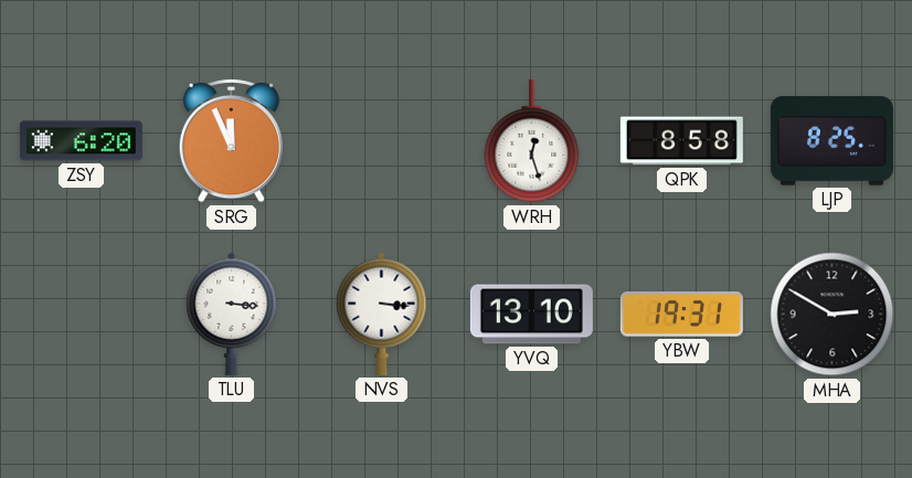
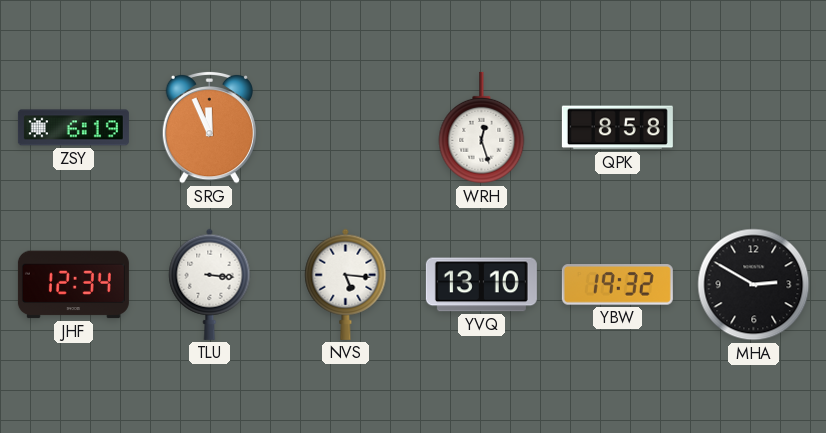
ZSY: 6:20 -> 6:19
LJP: 8:25 -> none
JHF: none -> 12:34
NVS: 3:16 -> 5:16
YBW: 19:31 -> 19:32
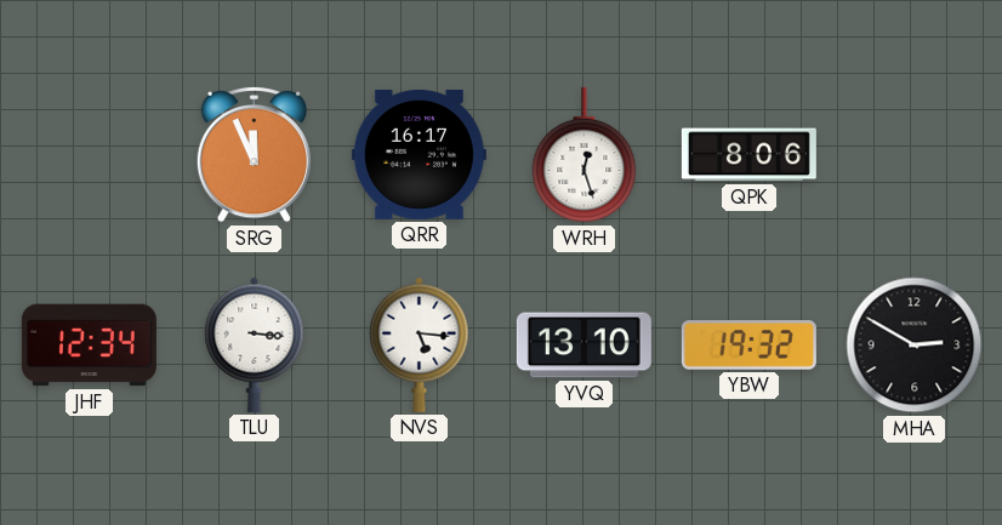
ZSY: 6:19 -> none
QRR: none -> 16:17
QPK: 8:58 -> 8:06
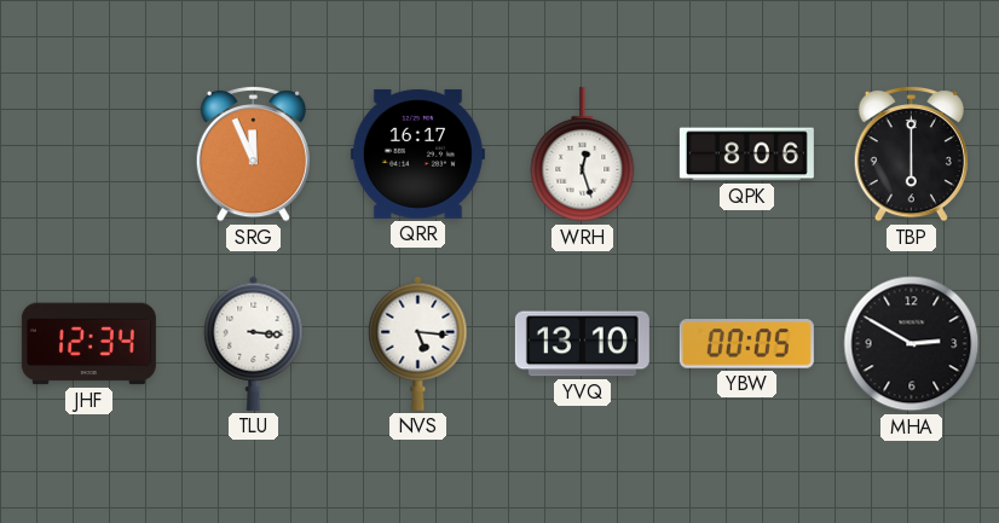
TBP: none -> 6:00
YBW: 19:32 -> 00:05
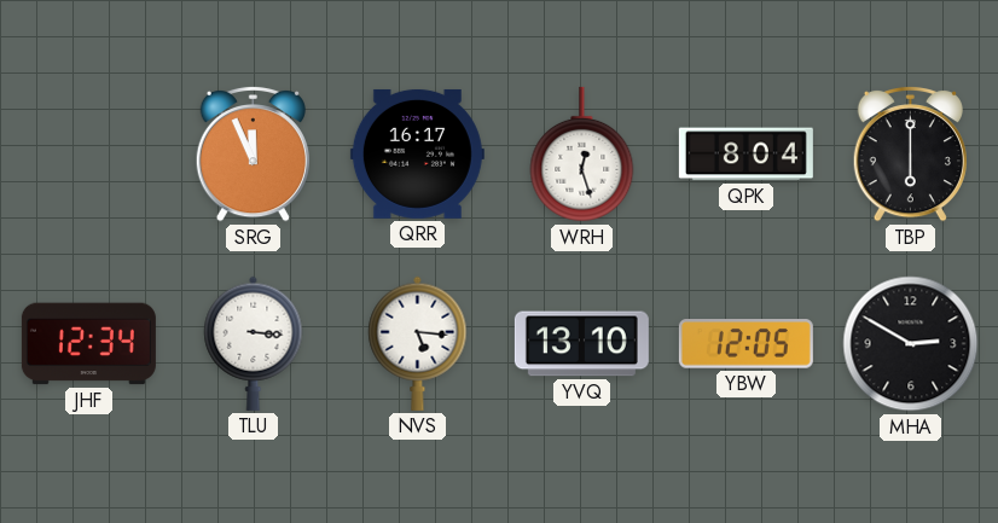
QPK: 8:06 -> 8:04
YBW: 00:05 -> 12:05
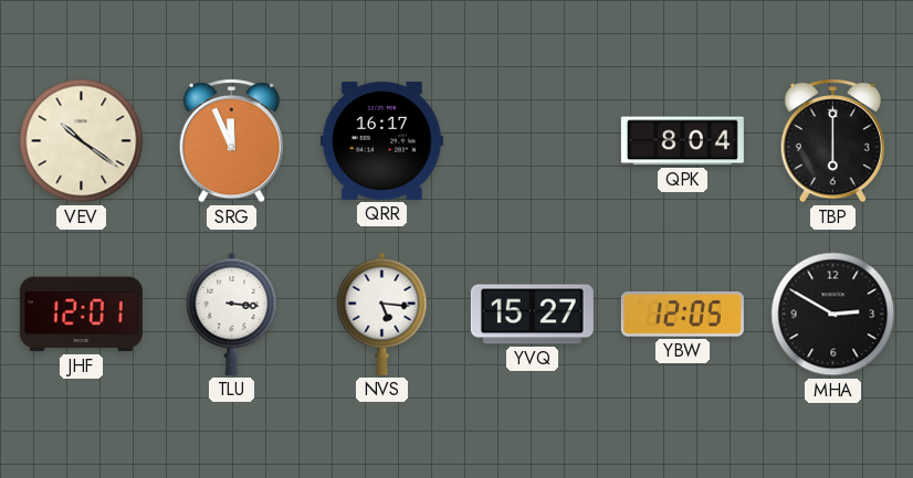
VEV: none -> 10:21
WRH: 12:27 -> none
JHF: 12:34 -> 12:01
YVQ: 13:10 -> 15:27
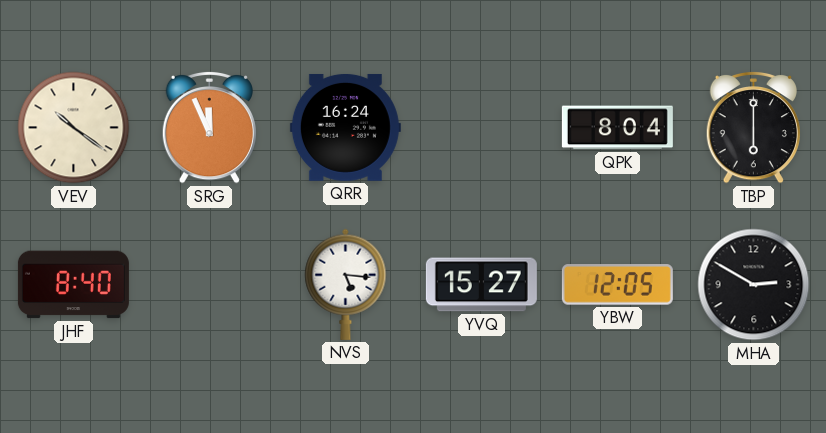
QRR: 16:17 -> 16:24
JHF: 12:01 -> 8:40
TLU: 3:16 -> none
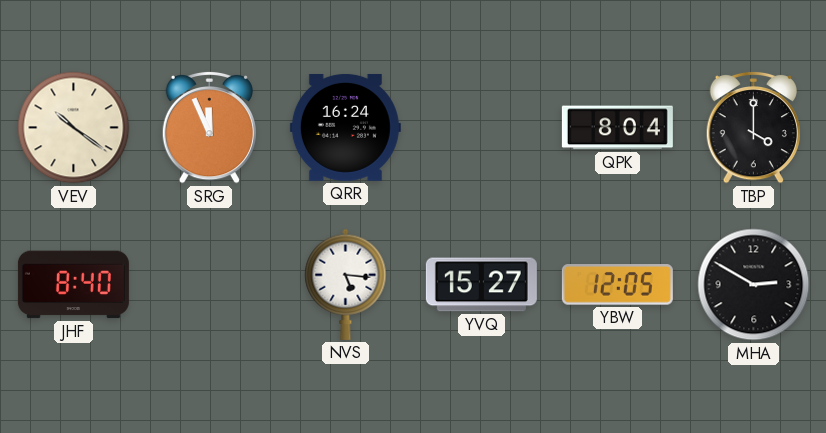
TBP: 6:00 -> 4:00
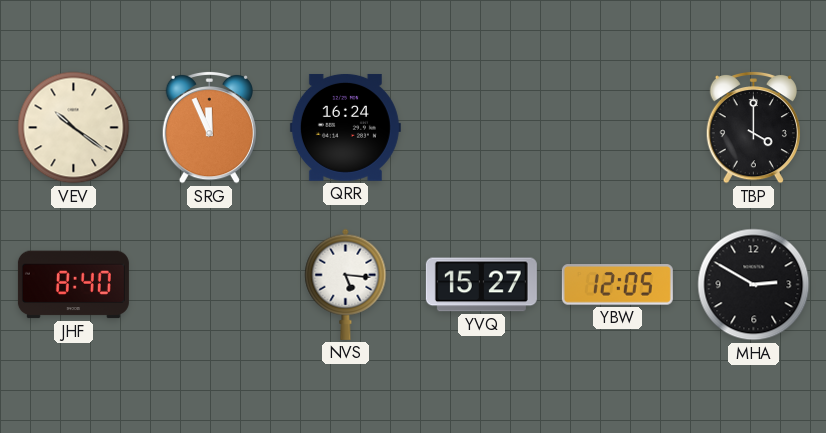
QPK: 8:04 -> none
